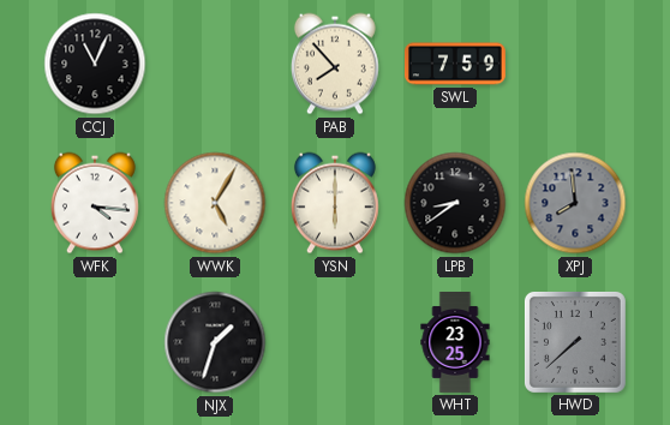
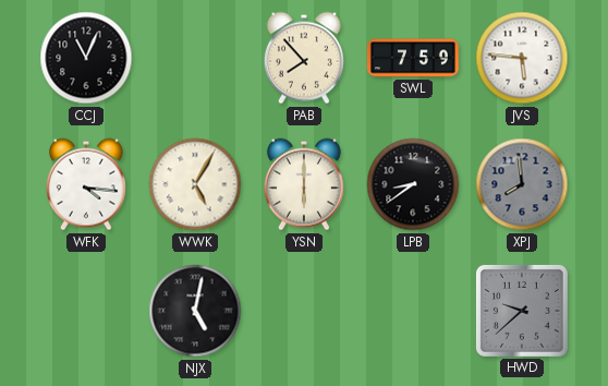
JVS: none -> 5:46
NJX: 1:33 -> 5:02
WHT: 23:25 -> none
HWD: 7:38 -> 9:38
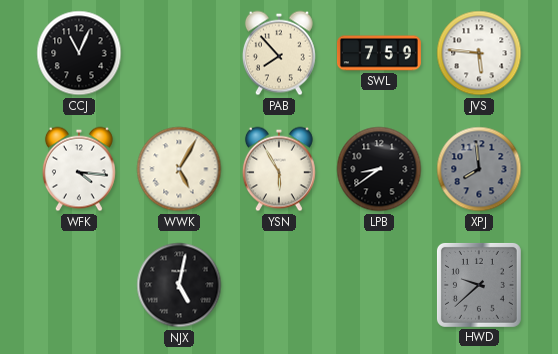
YSN: 6:00 -> 5:55
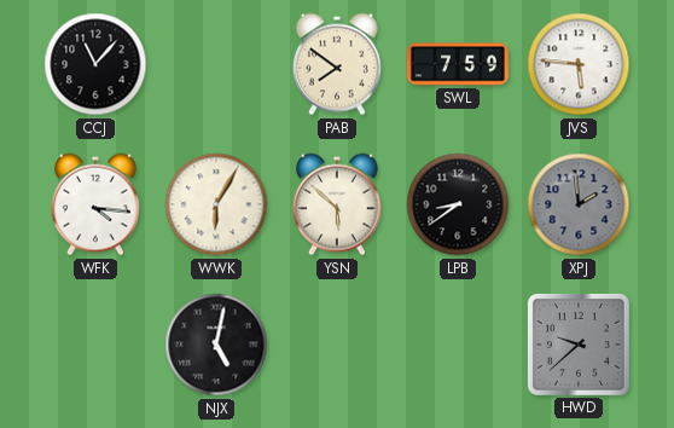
CCJ: 11:04 -> 11:07
PAB: 7:53 -> 7:51
WWK: 5:05 -> 6:05
YSN: 5:55 -> 5:52
XPJ: 7:59 -> 1:59
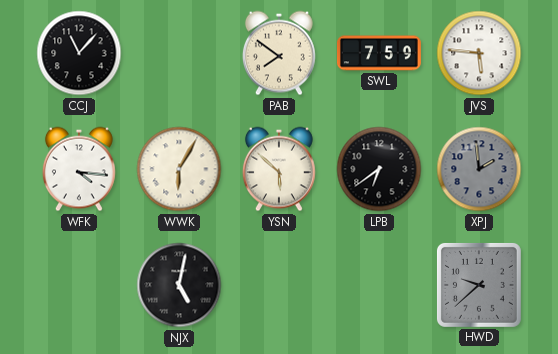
LPB: 8:39 -> 6:39
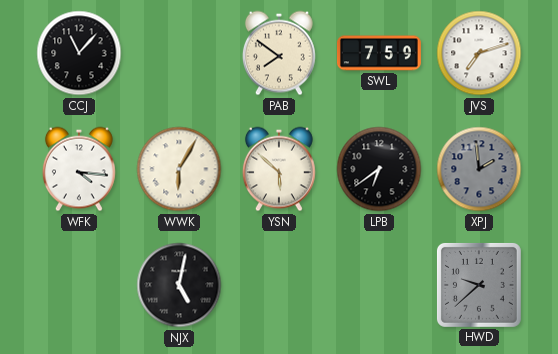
JVS: 5:46 -> 7:12
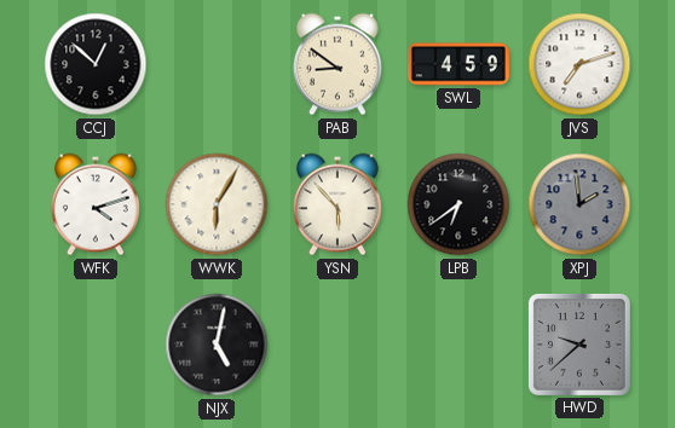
CCJ: 11:07 -> 12:52
PAB: 7:51 -> 8:51
SWL: 7:59 -> 4:59
WFK: 4:16 -> 4:12
YSN: 5:52 -> 5:53
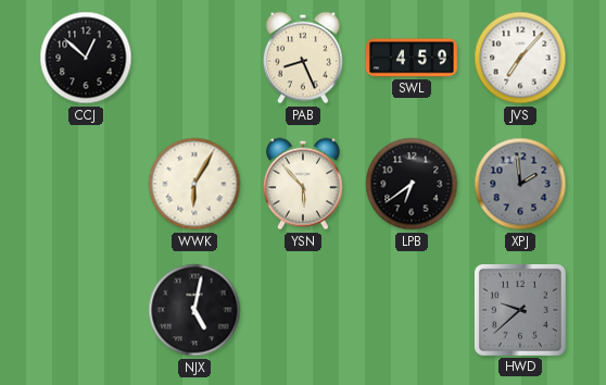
PAB: 8:51 -> 8:26
JVS: 7:12 -> 7:07
WFK: 4:12 -> none
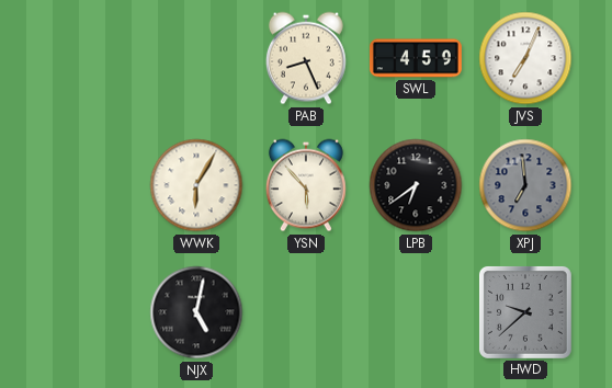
CCJ: 12:52 -> none
JVS: 7:07 -> 7:04
XPJ: 1:59 -> 6:59
